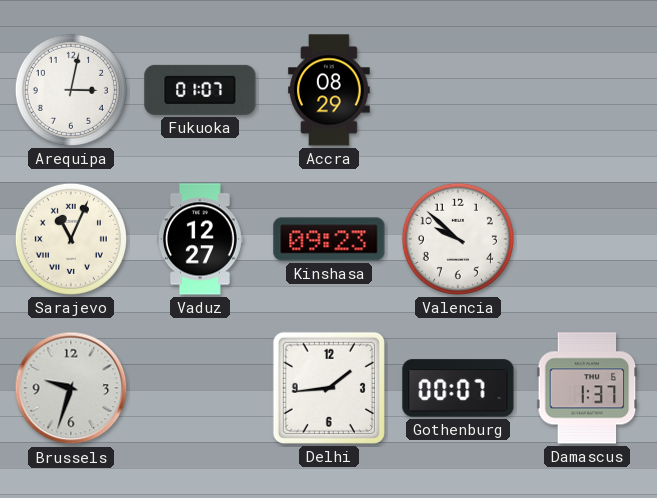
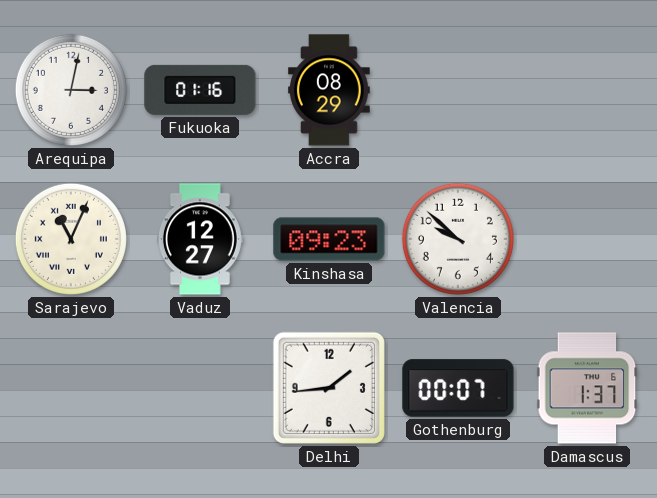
Fukuoka: 01:07 -> 01:16
Brussels: 9:33 -> none
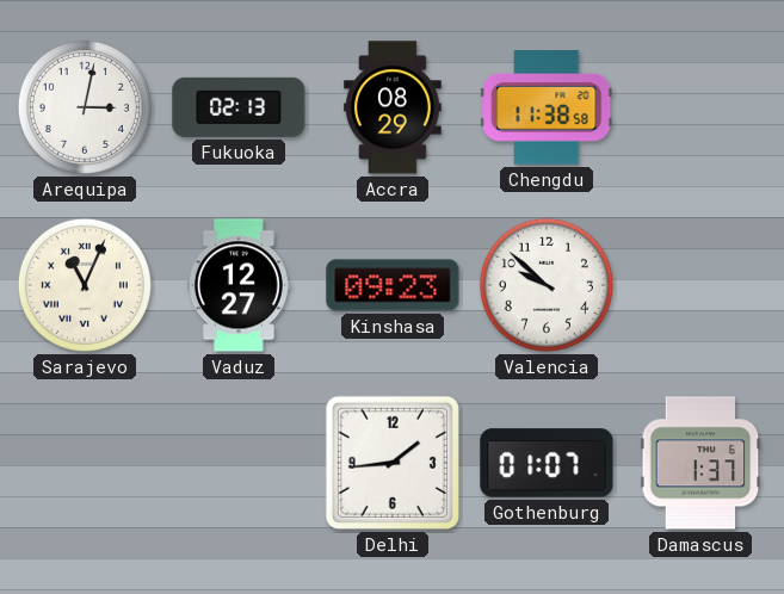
Fukuoka: 01:16 -> 02:13
Chengdu: none -> 11:38
Gothenburg: 00:07 -> 01:07
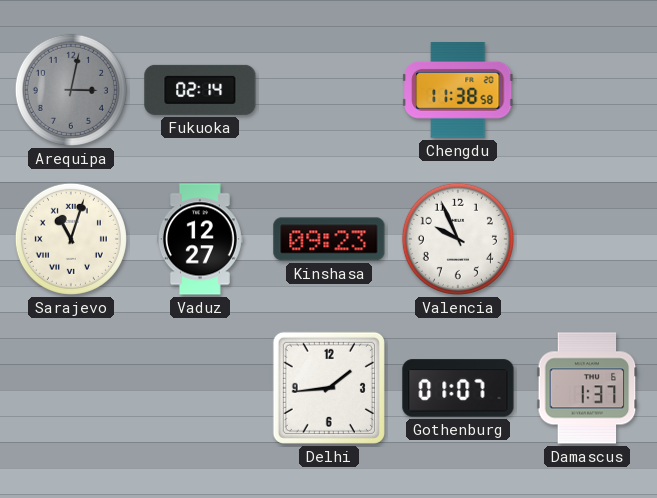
Arequipa dial: white -> grey
Fukuoka: 02:13 -> 02:14
Accra: 08:29 -> none
Sarajevo: 11:04 -> 11:03
Valencia: 9:52 -> 9:56
